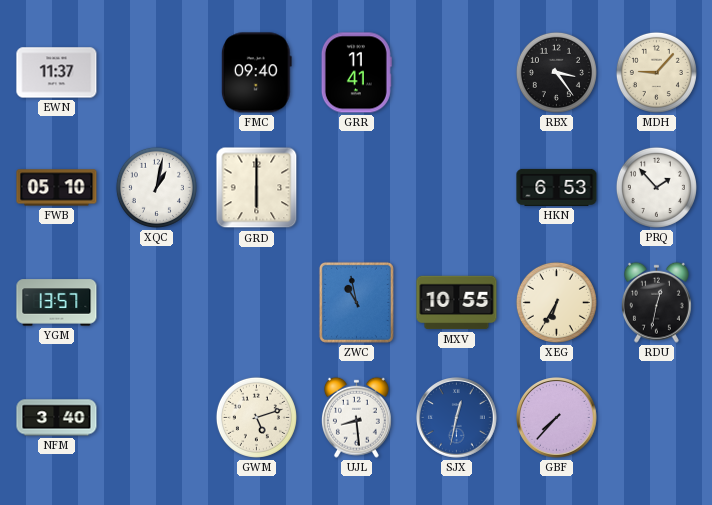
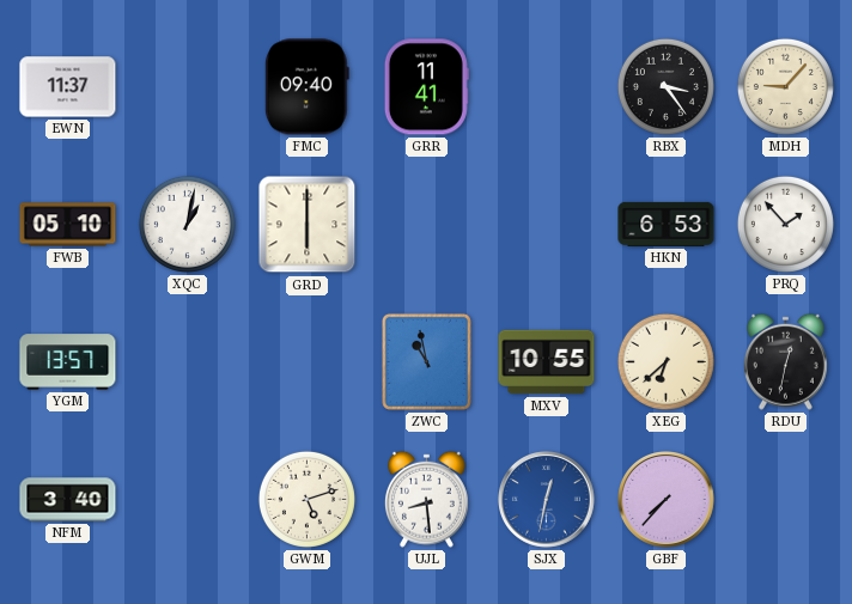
XEG: 6:35 -> 6:38
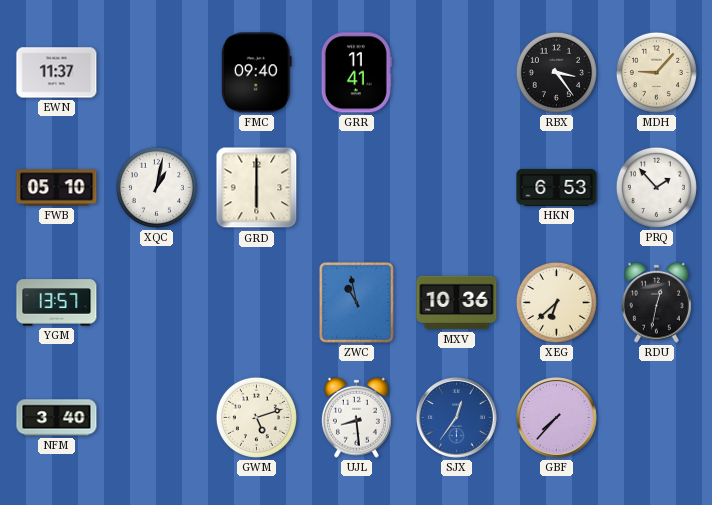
MXV: 10:55 -> 10:36
SJX: 12:32 -> 12:36
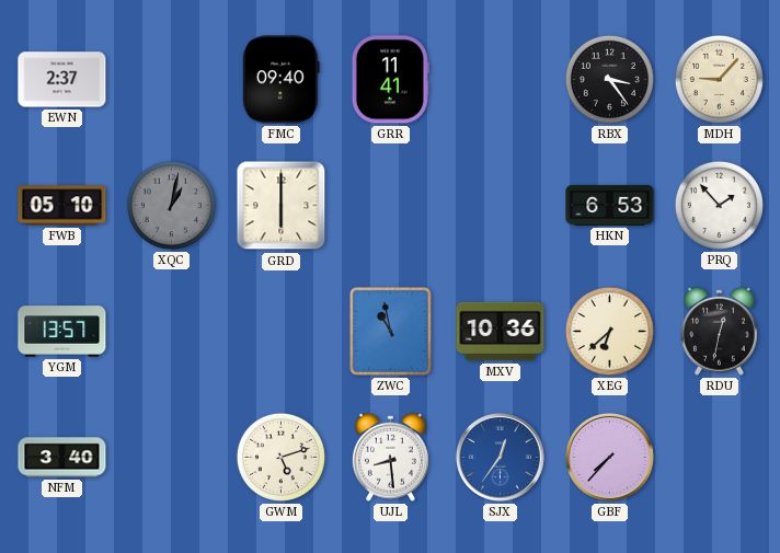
EWN: 11:37 -> 2:37
XQC dial: white -> grey
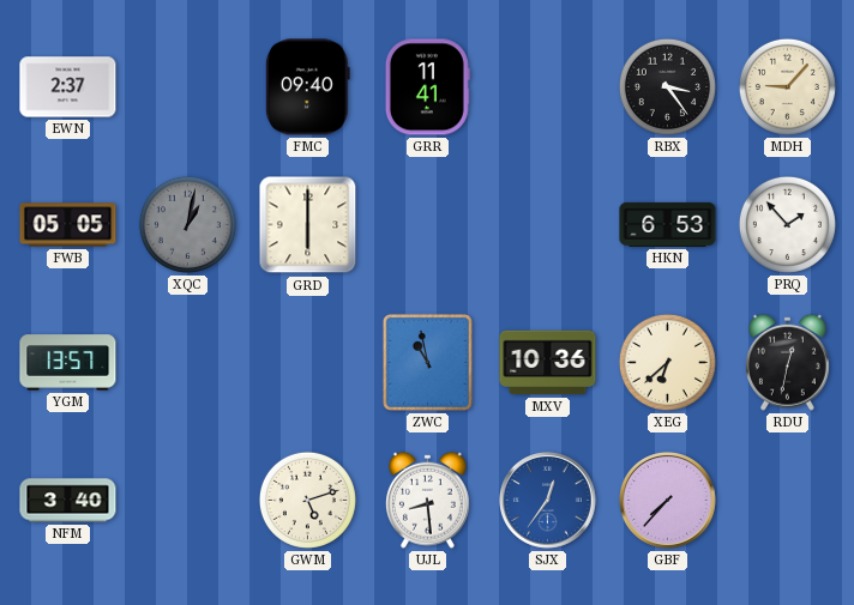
FWB: 05:10 -> 05:05
